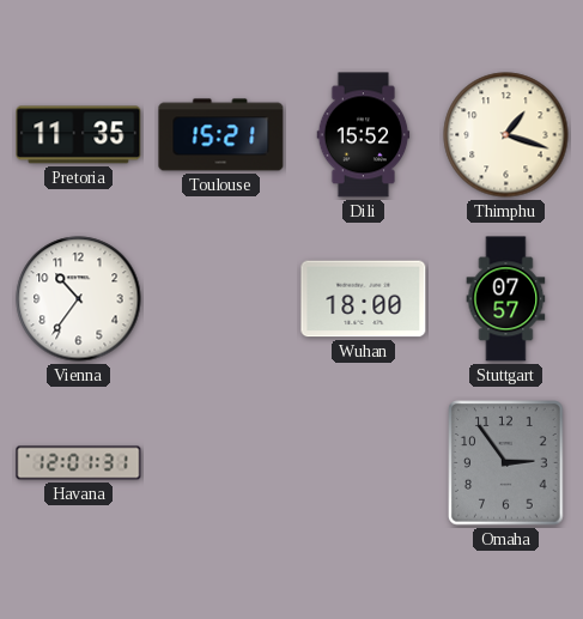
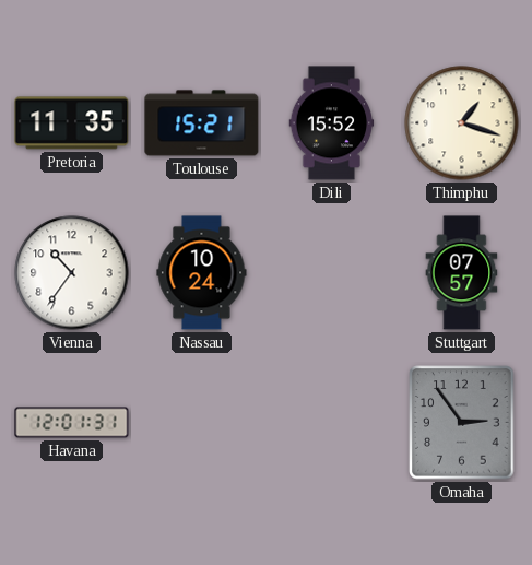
Nassau: none -> 10:24
Wuhan: 18:00 -> none
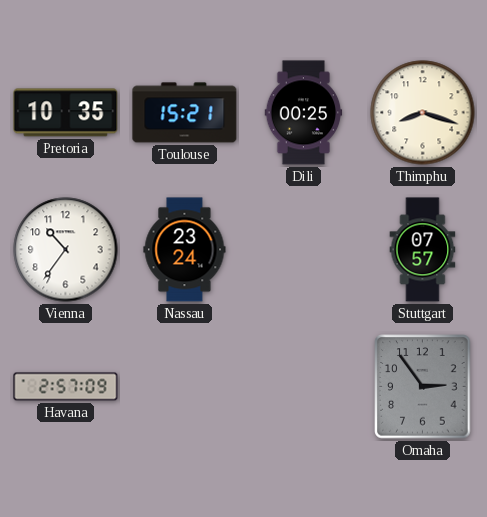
Pretoria: 11:35 -> 10:35
Dili: 15:52 -> 00:25
Thimphu: 1:18 -> 8:18
Nassau: 10:24 -> 23:24
Havana: 12:01 -> 2:57
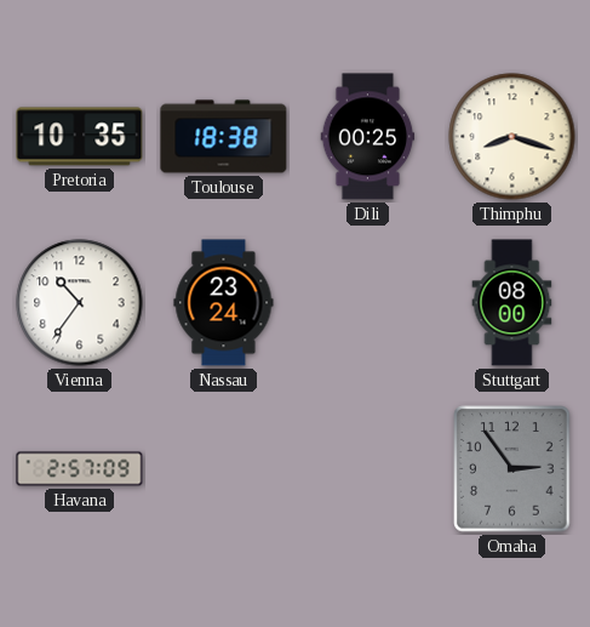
Toulouse: 15:21 -> 18:38
Stuttgart: 07:57 -> 08:00
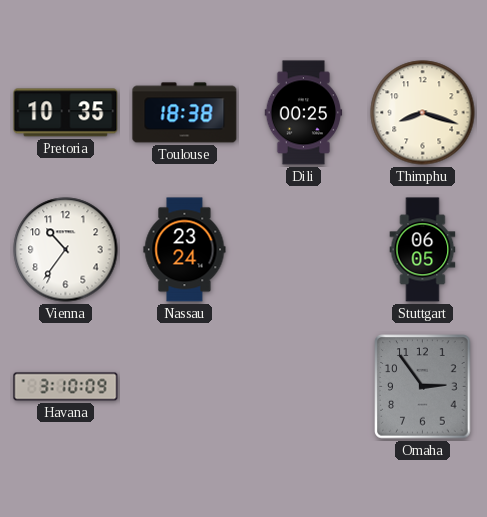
Stuttgart: 08:00 -> 06:05
Havana: 2:57 -> 3:10
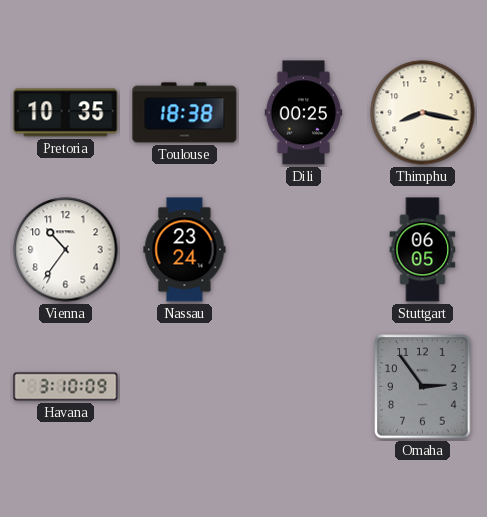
Thimphu: 8:18 -> 8:17
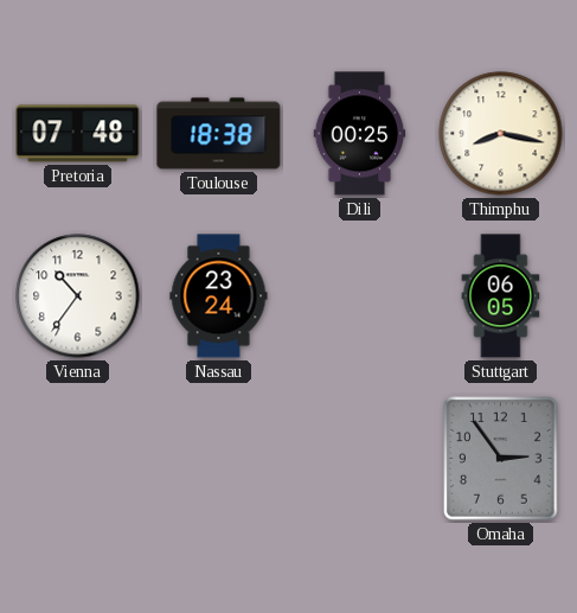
Pretoria: 10:35 -> 07:48
Havana: 3:10 -> none
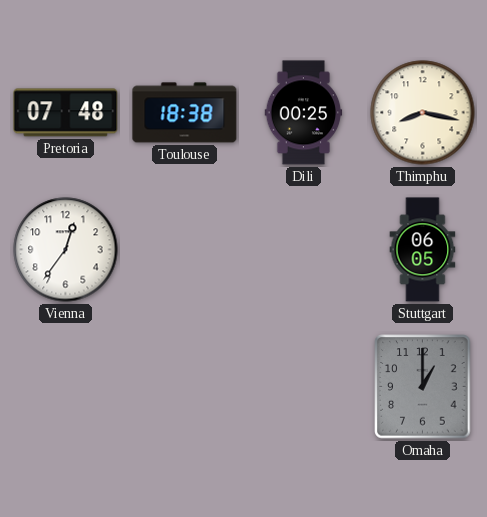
Vienna: 10:36 -> 12:36
Nassau: 23:24 -> none
Omaha: 2:54 -> 1:00
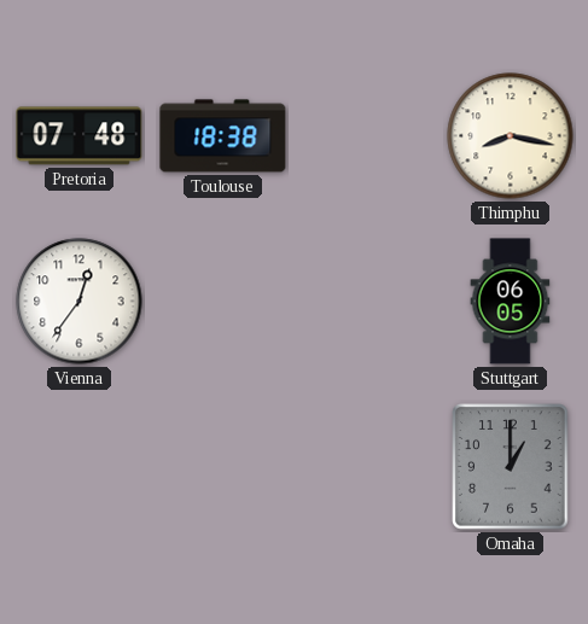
Dili: 00:25 -> none
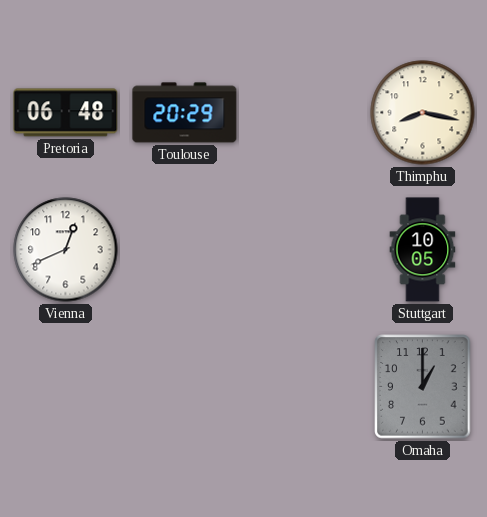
Pretoria: 07:48 -> 06:48
Toulouse: 18:38 -> 20:29
Vienna: 12:36 -> 12:41
Stuttgart: 06:05 -> 10:05
